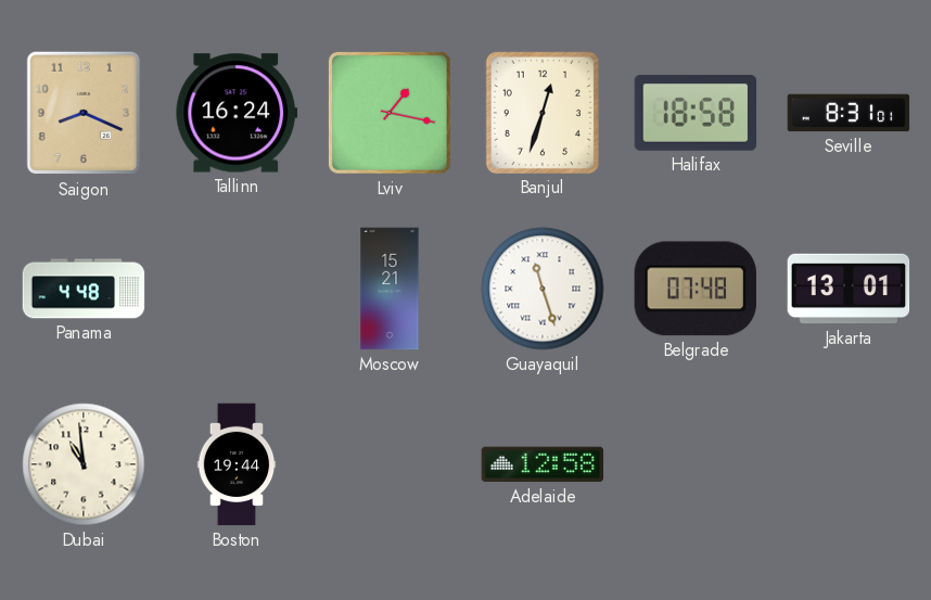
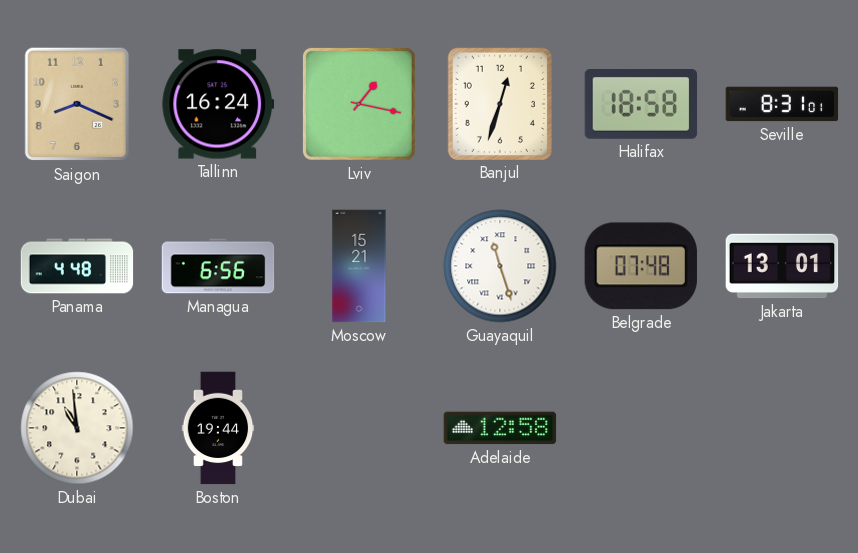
Managua: none -> 6:56
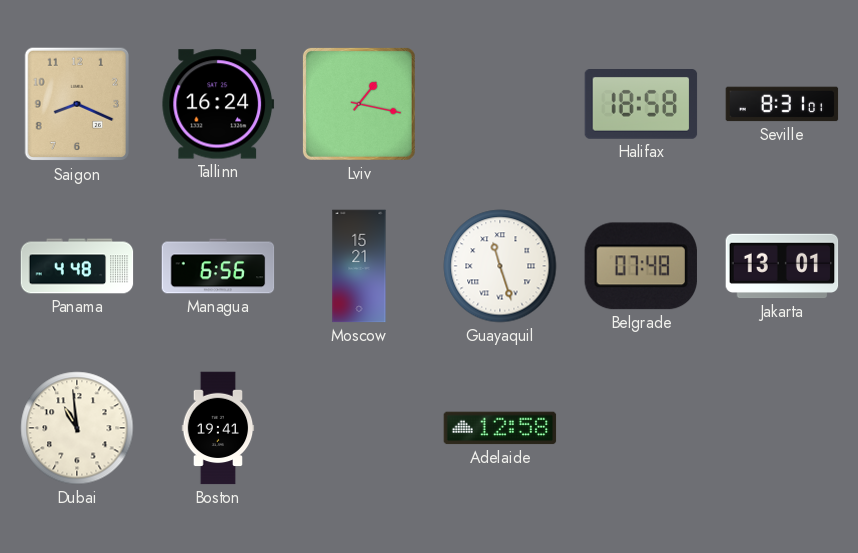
Banjul: 12:33 -> none
Boston: 19:44 -> 19:41
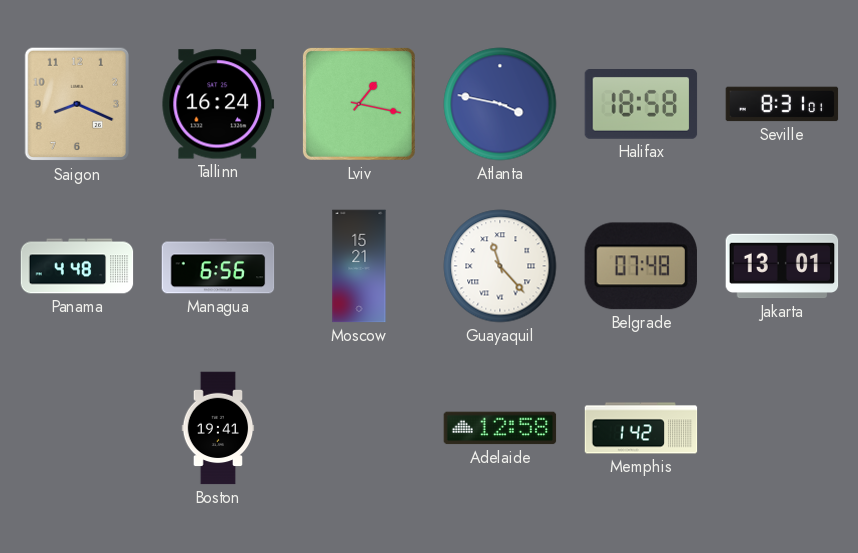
Atlanta: none -> 3:47
Guayaquil: 11:27 -> 11:23
Dubai: 10:59 -> none
Memphis: none -> 1:42
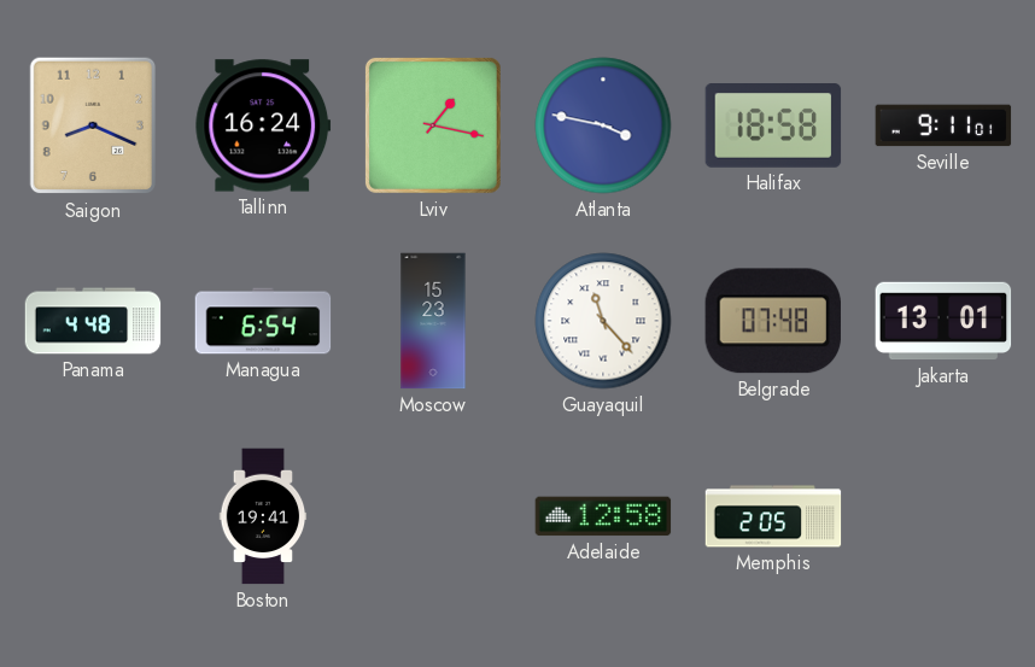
Seville: 8:31 -> 9:11
Managua: 6:56 -> 6:54
Moscow: 15:21 -> 15:23
Memphis: 1:42 -> 2:05
